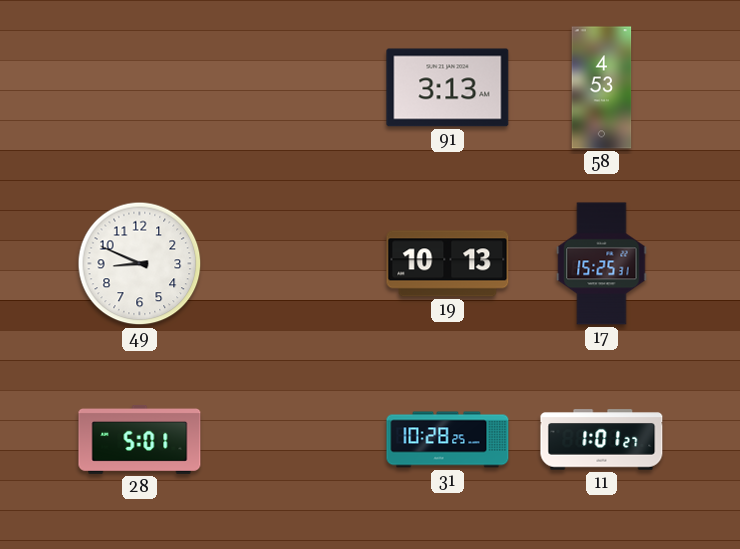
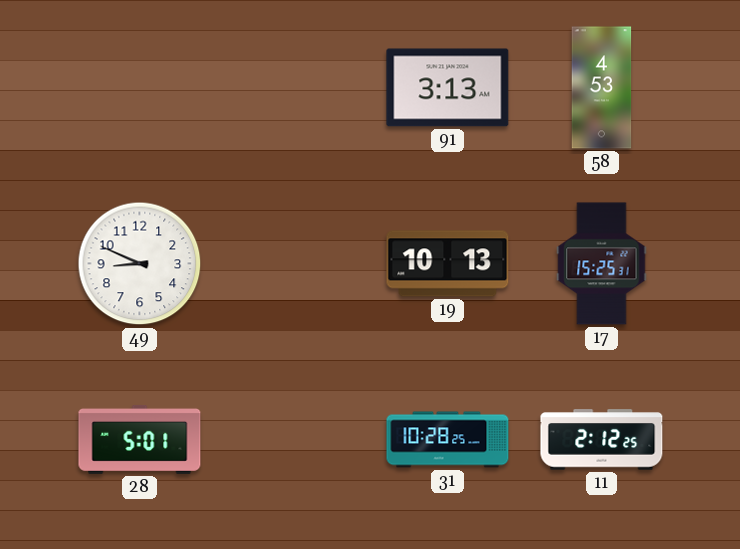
11: 1:01 -> 2:12
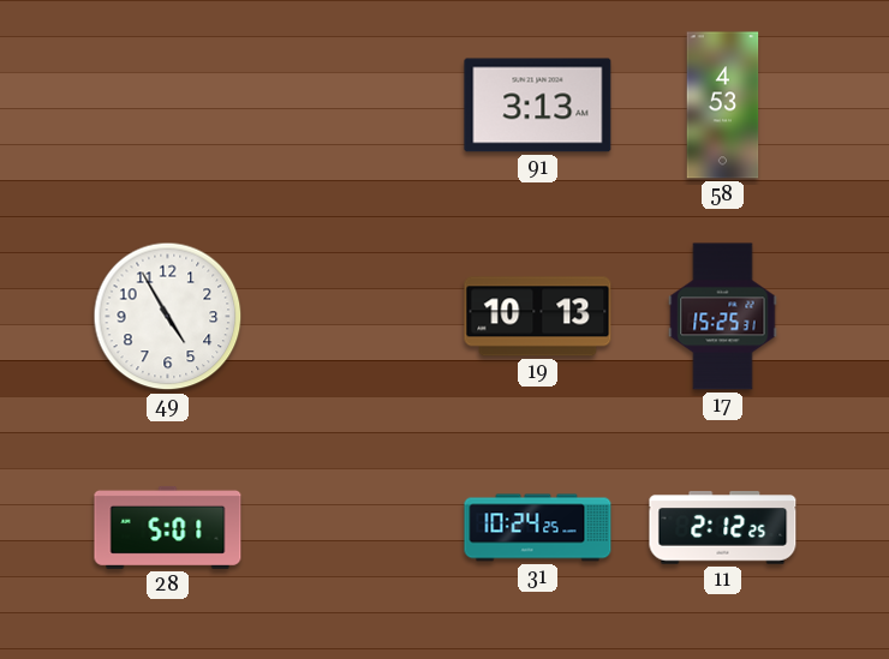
49: 8:49 -> 4:55
31: 10:28 -> 10:24
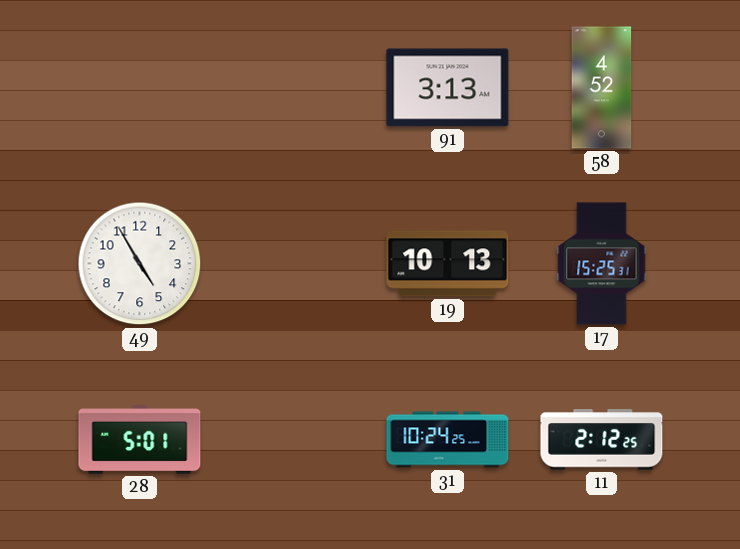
58: 4:53 -> 4:52
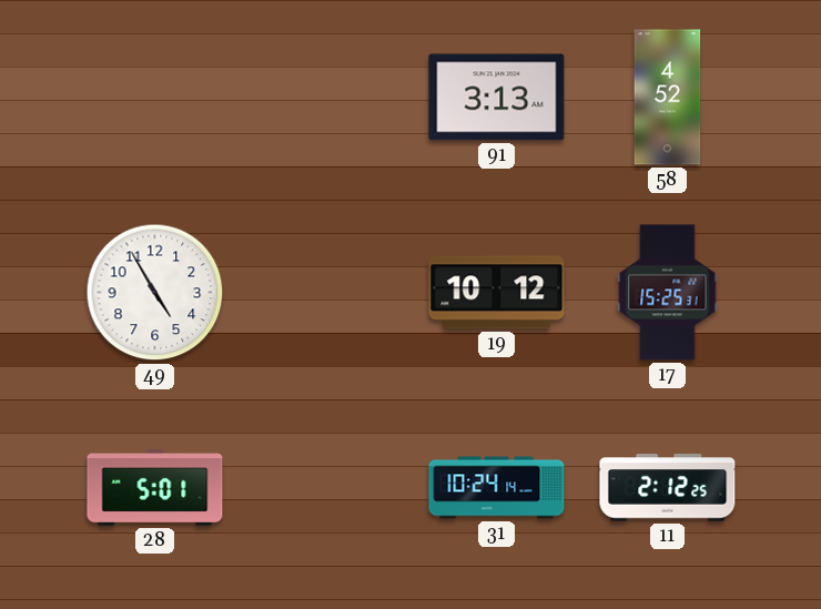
19: 10:13 -> 10:12
31: 10:24:25 -> 10:24:14
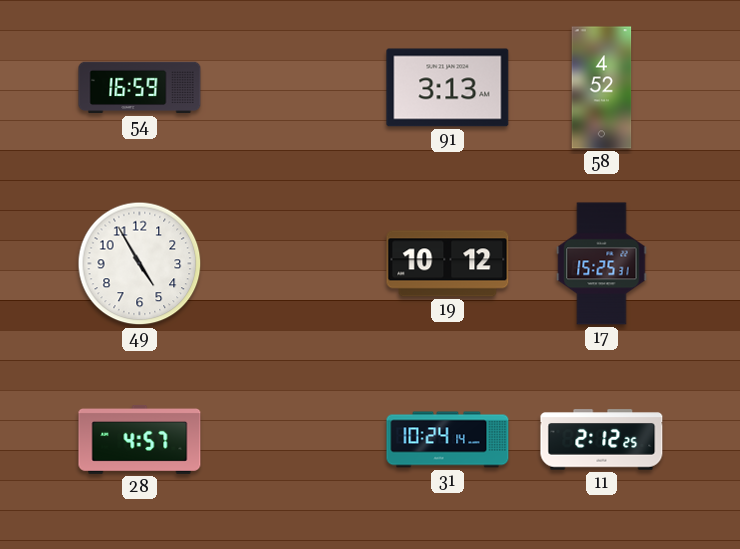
54: none -> 16:59
28: 5:01 -> 4:57
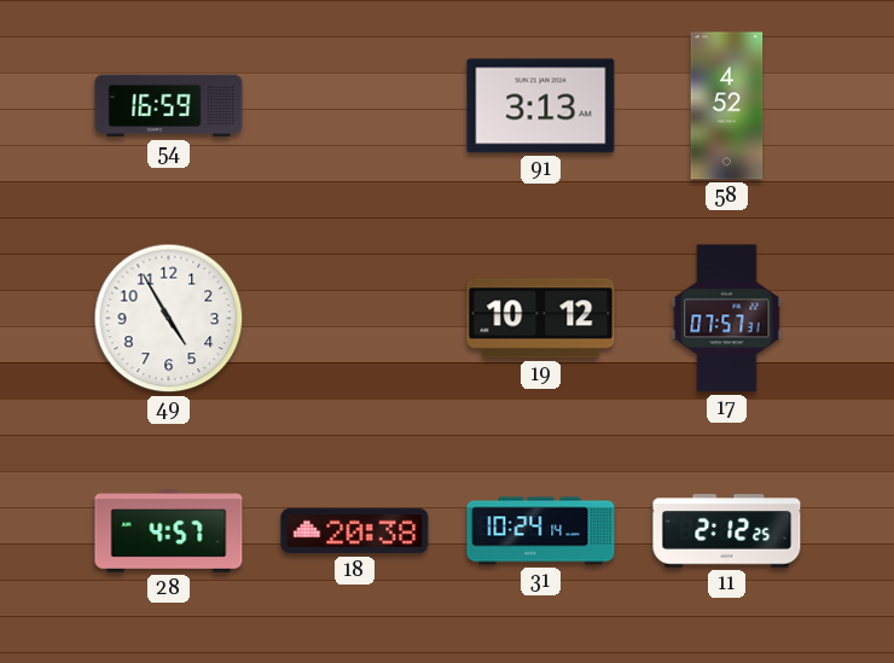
17: 15:25 -> 07:57
18: none -> 20:38
